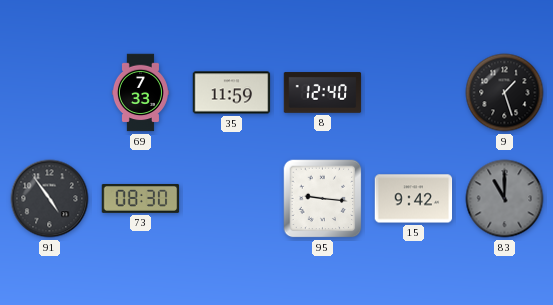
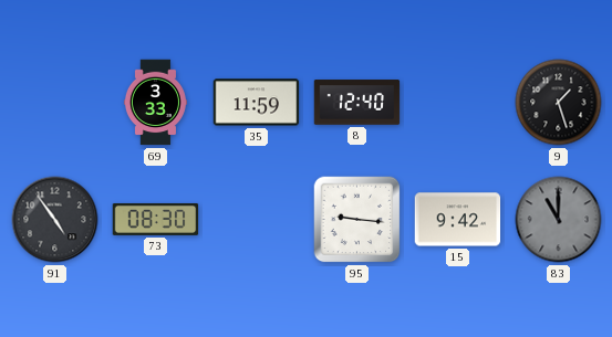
69: 7:33 -> 3:33
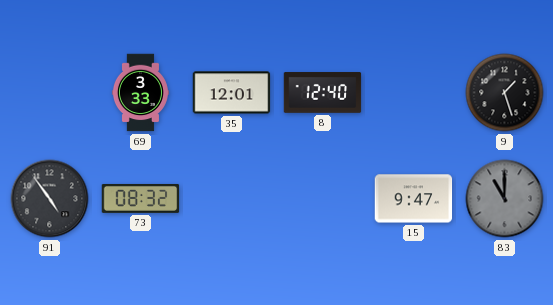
35: 11:59 -> 12:01
73: 08:30 -> 08:32
95: 9:16 -> none
15: 9:42 -> 9:47
